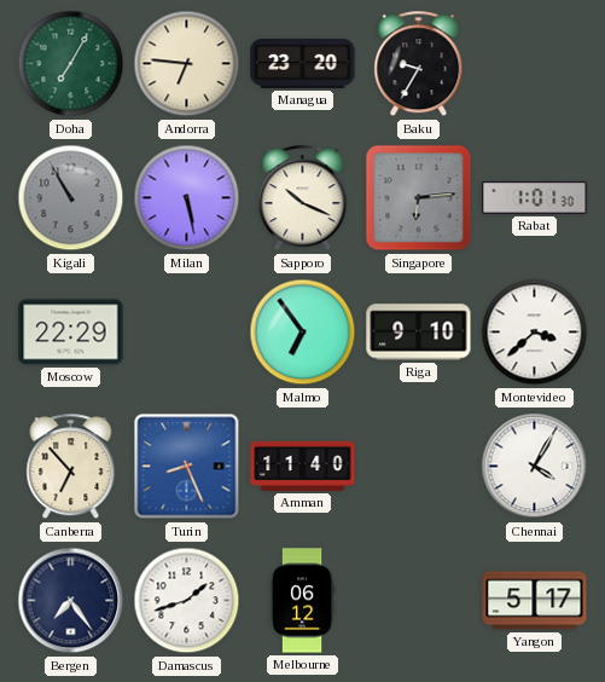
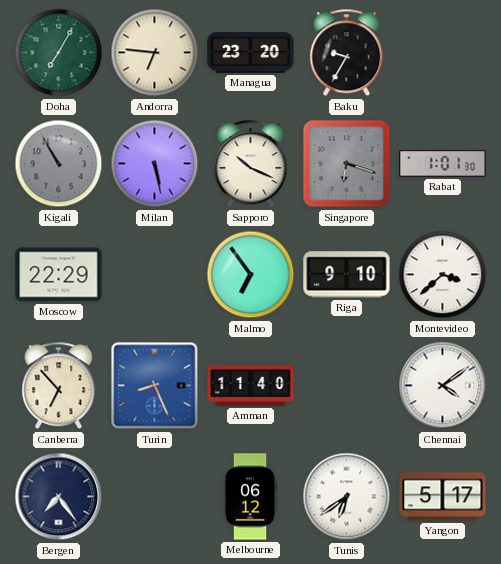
Singapore: 6:14 -> 6:18
Chennai: 4:05 -> 4:09
Damascus: 1:42 -> none
Tunis: none -> 6:39
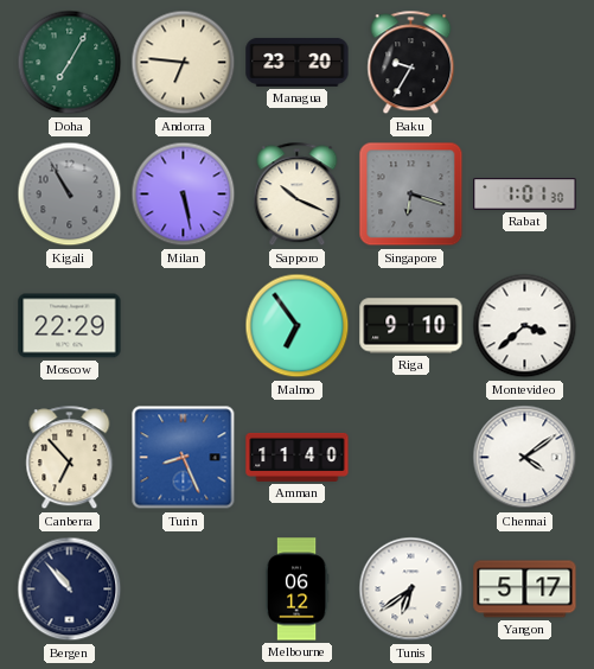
Bergen: 7:24 -> 10:53
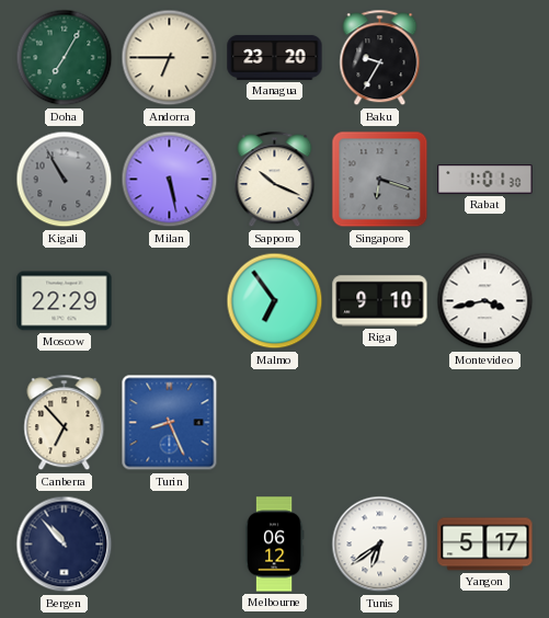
Andorra: 6:46 -> 6:45
Montevideo: 3:38 -> 3:43
Amman: 11:40 -> none
Chennai: 4:09 -> none
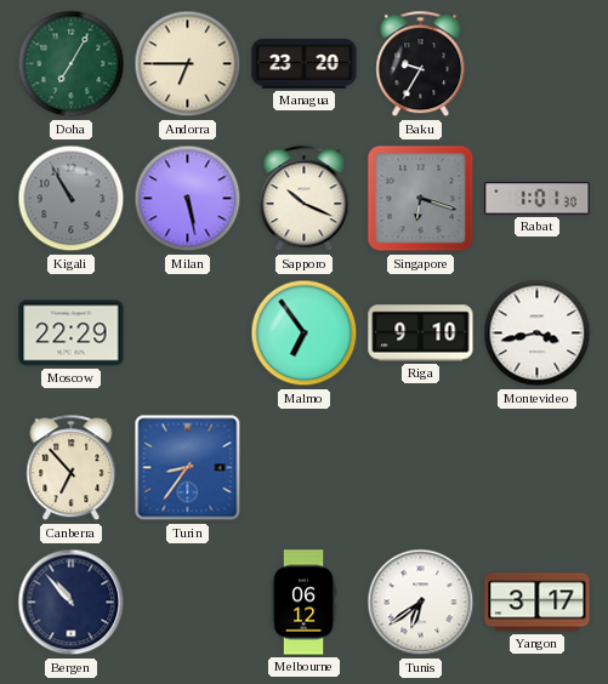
Turin: 8:26 -> 8:36
Yangon: 5:17 -> 3:17
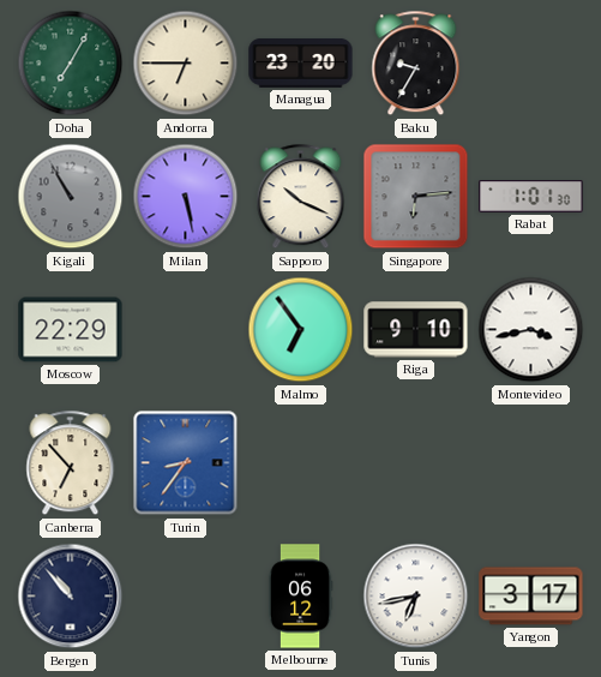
Singapore: 6:18 -> 6:14
Tunis: 6:39 -> 6:43
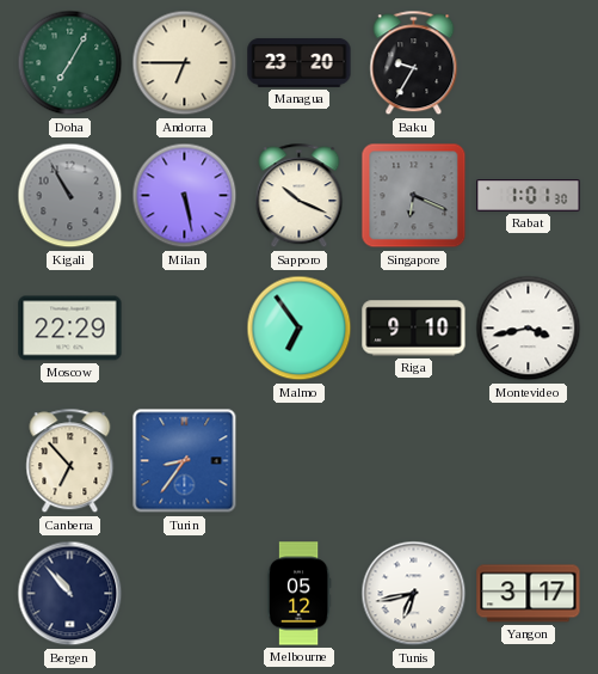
Singapore: 6:14 -> 6:19
Melbourne: 06:12 -> 05:12
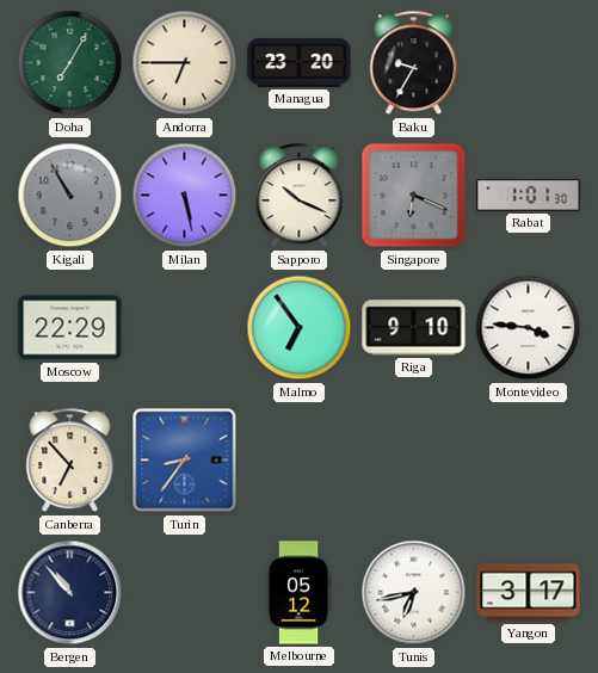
Montevideo: 3:43 -> 3:46
